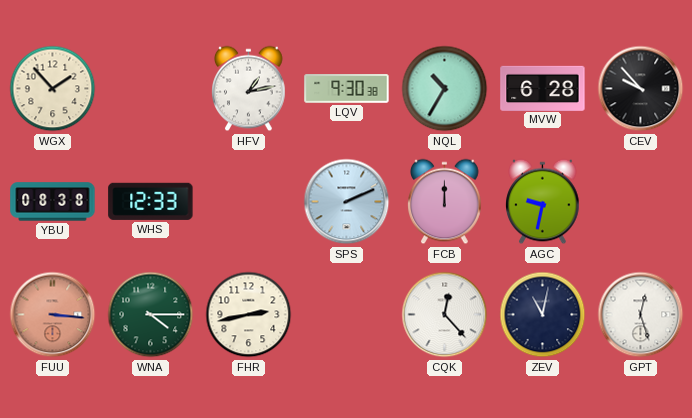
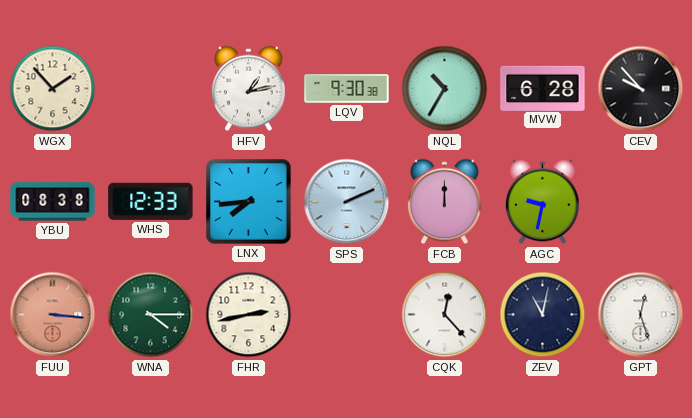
LNX: none -> 7:44
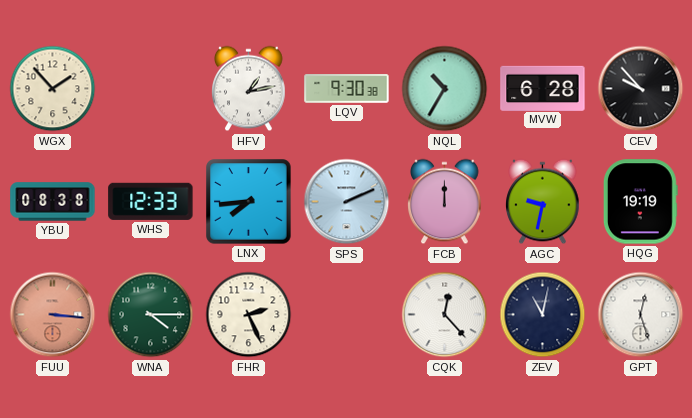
HQG: none -> 19:19
FHR: 2:43 -> 2:26
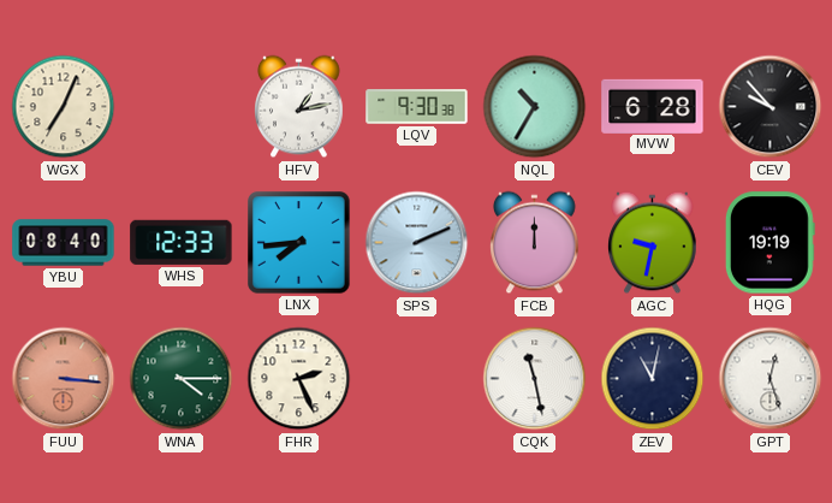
WGX: 1:53 -> 7:04
YBU: 08:38 -> 08:40
CQK: 12:23 -> 11:28
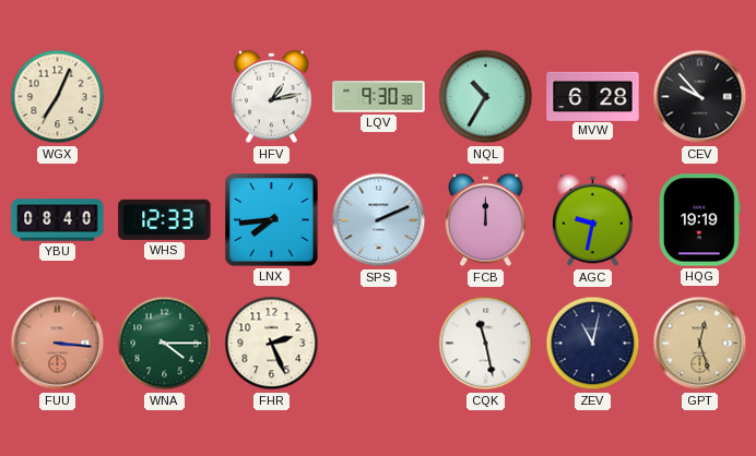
GPT dial: white -> champagne
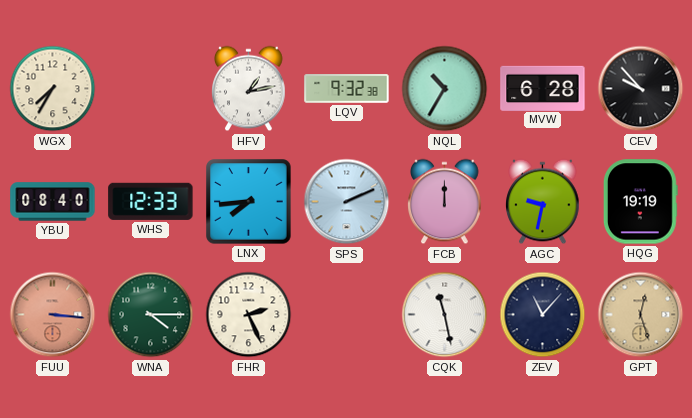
WGX: 7:04 -> 7:35
LQV: 9:30 -> 9:32
ZEV: 11:02 -> 11:07
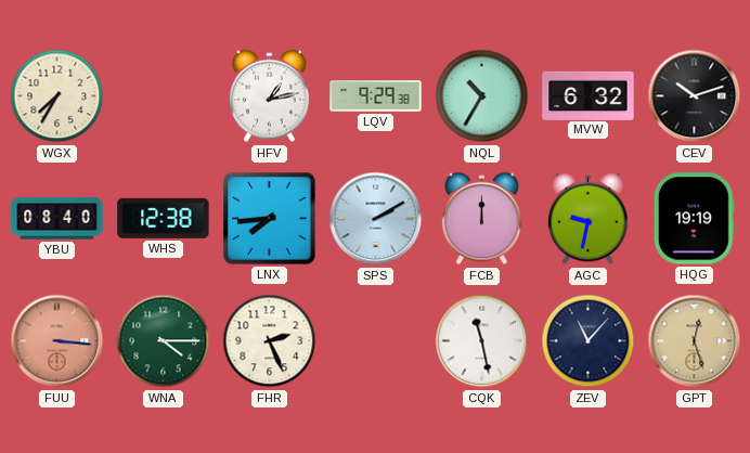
LQV: 9:32 -> 9:29
MVW: 6:28 -> 6:32
CEV: 9:53 -> 10:12
WHS: 12:33 -> 12:38
SPS: 2:11 -> 2:10
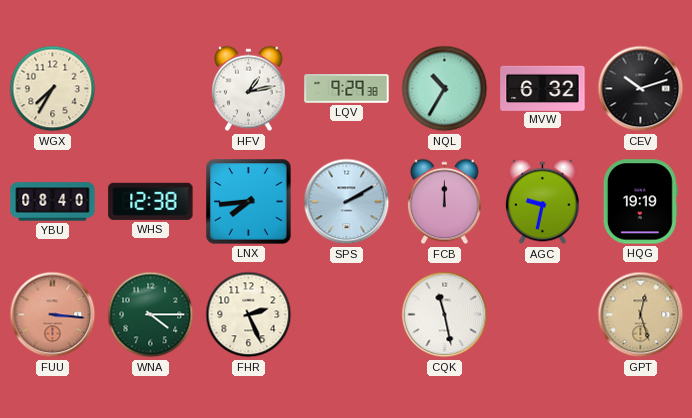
ZEV: 11:07 -> none
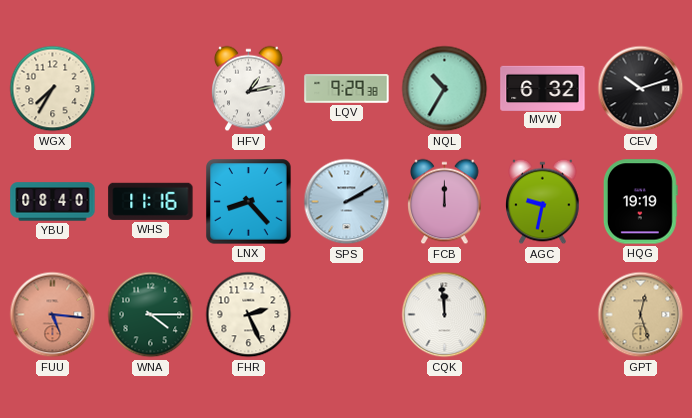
WHS: 12:38 -> 11:16
LNX: 7:44 -> 8:23
FUU: 3:16 -> 5:16
CQK: 11:28 -> 11:59
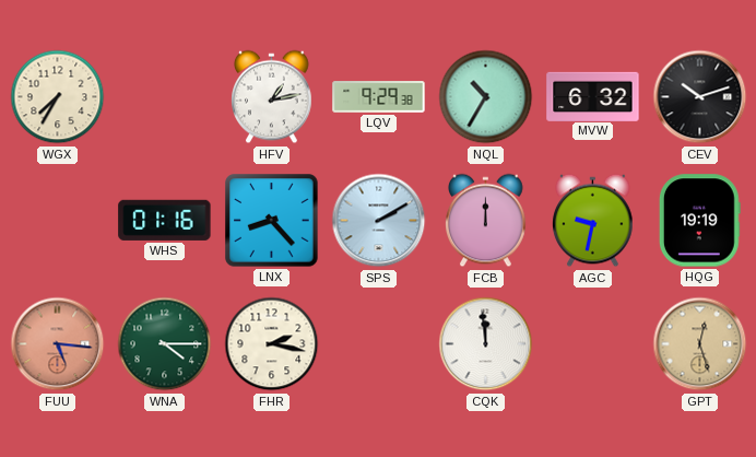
YBU: 08:40 -> none
WHS: 11:16 -> 01:16
FHR: 2:26 -> 2:17
